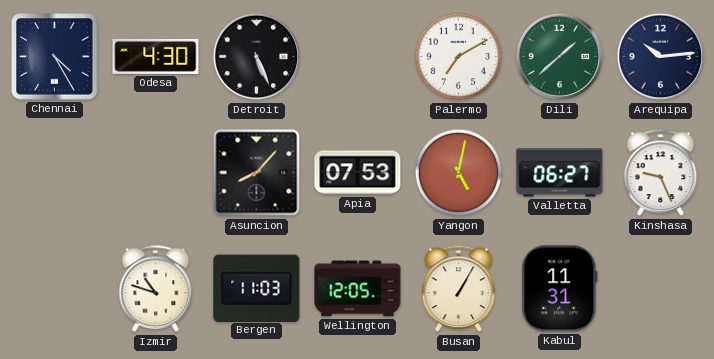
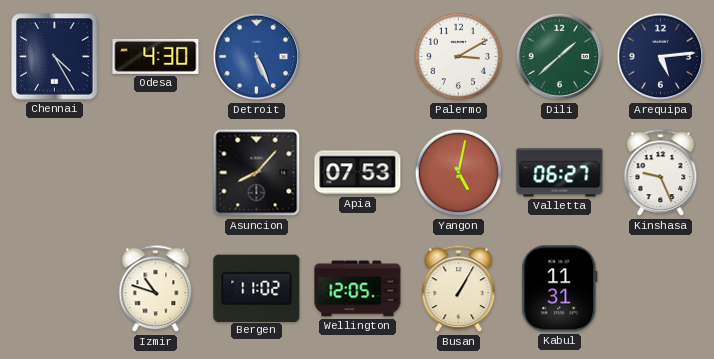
Detroit dial: black -> blue
Palermo: 7:10 -> 3:10
Arequipa: 10:14 -> 5:14
Bergen: 11:03 -> 11:02
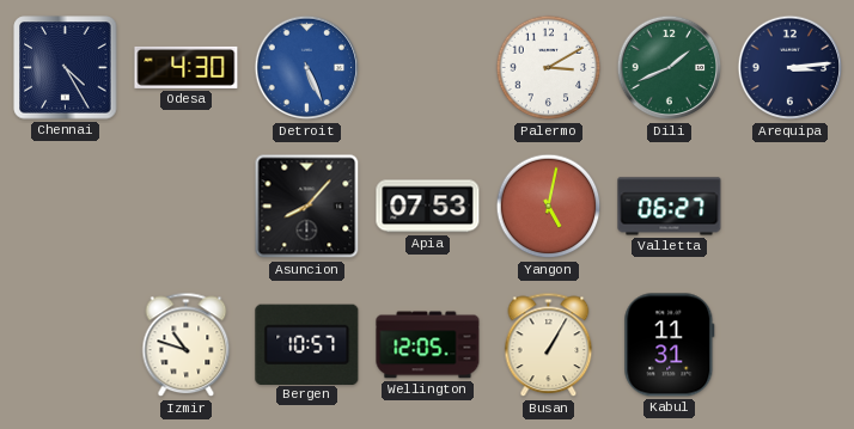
Dili: 1:38 -> 1:41
Arequipa: 5:14 -> 3:14
Kinshasa: 9:26 -> none
Bergen: 11:02 -> 10:57
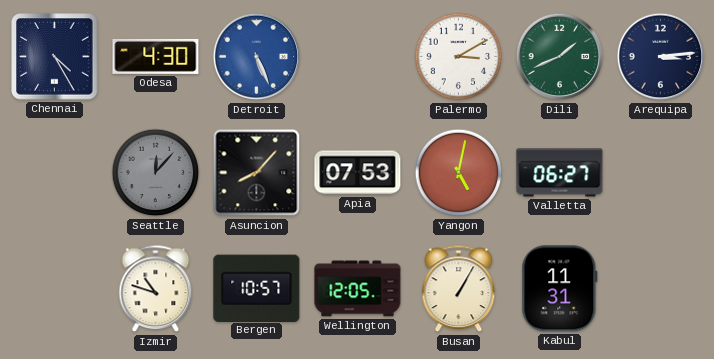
Seattle: none -> 12:07
